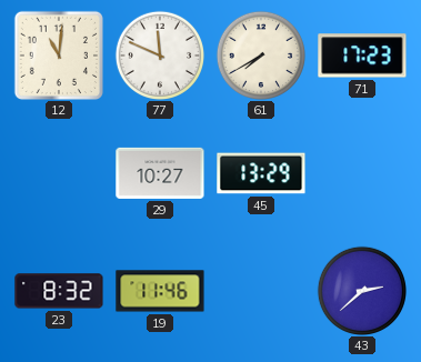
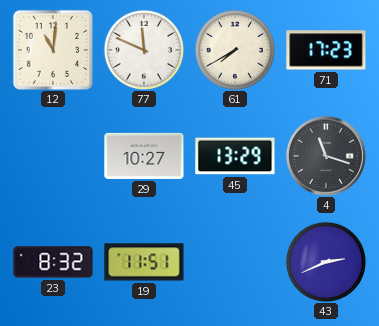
4: none -> 11:18
19: 11:46 -> 11:51
43: 2:38 -> 2:41
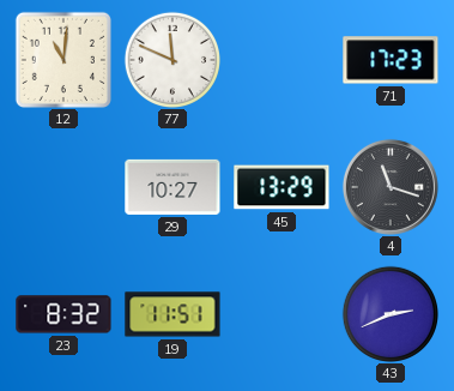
61: 7:40 -> none
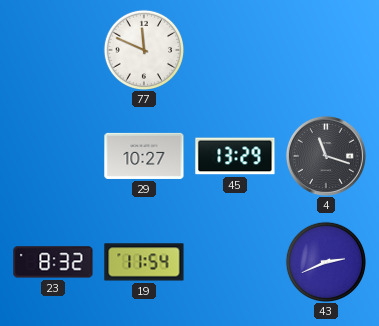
12: 11:01 -> none
71: 17:23 -> none
19: 11:51 -> 11:54
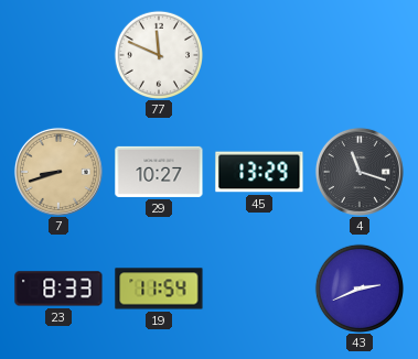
7: none -> 8:42
23: 8:32 -> 8:33
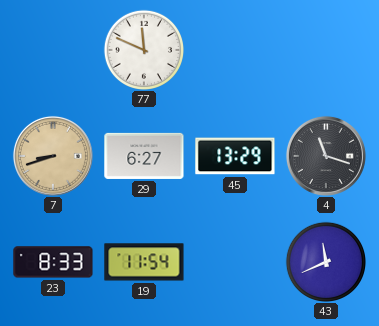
29: 10:27 -> 6:27
43: 2:41 -> 11:41
